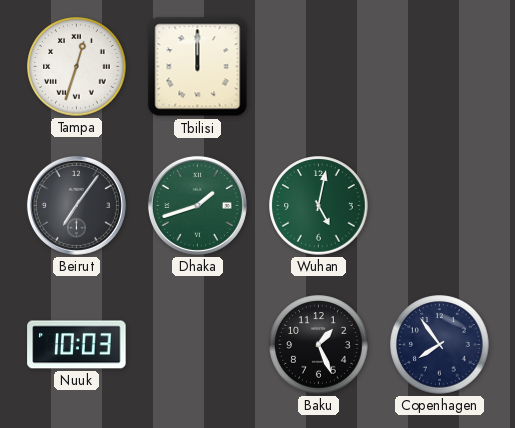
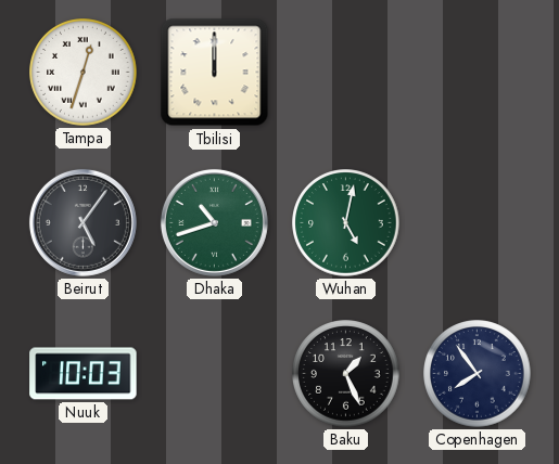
Beirut: 7:06 -> 5:06
Dhaka: 1:42 -> 10:42
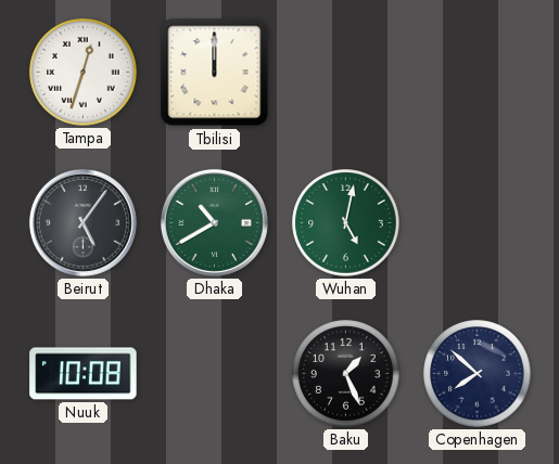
Dhaka: 10:42 -> 10:40
Nuuk: 10:03 -> 10:08
Copenhagen: 7:54 -> 7:52
